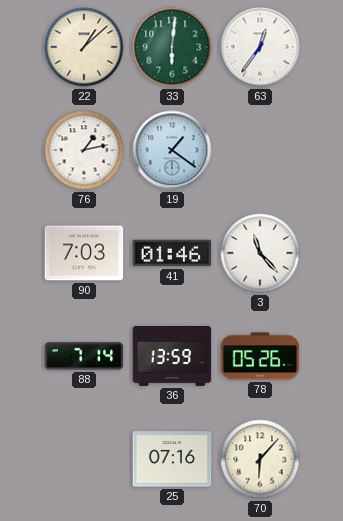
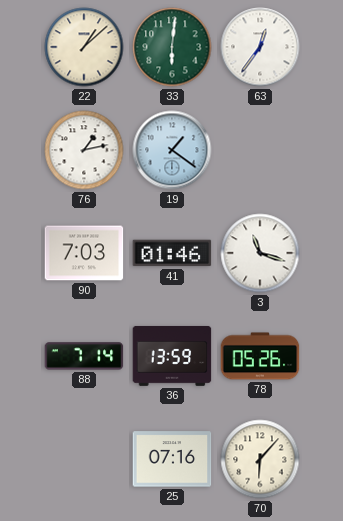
3: 11:23 -> 11:18
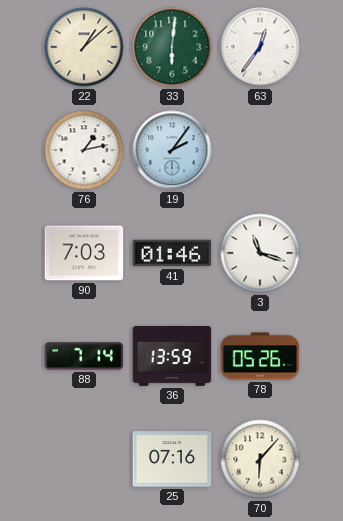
19: 1:21 -> 2:06
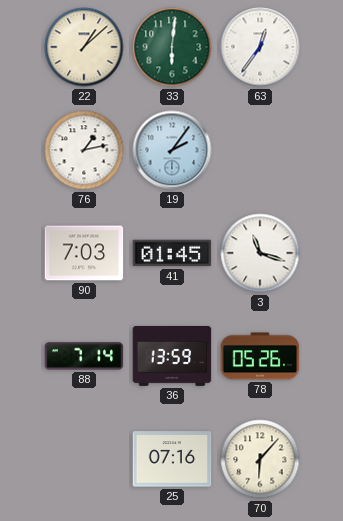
41: 01:46 -> 01:45
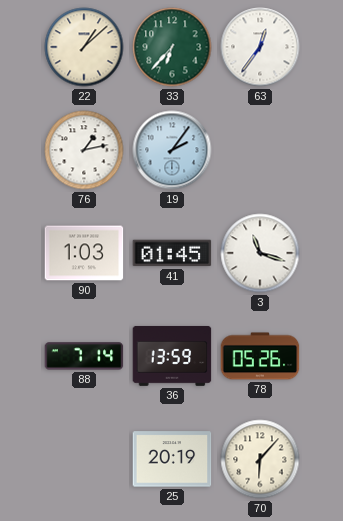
33: 6:01 -> 6:37
90: 7:03 -> 1:03
25: 07:16 -> 20:19
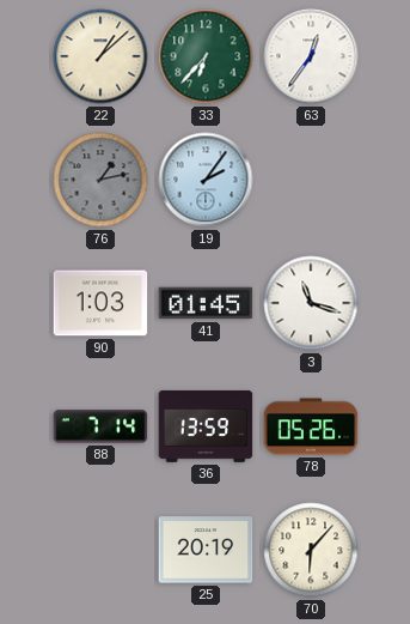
76 dial: white -> grey
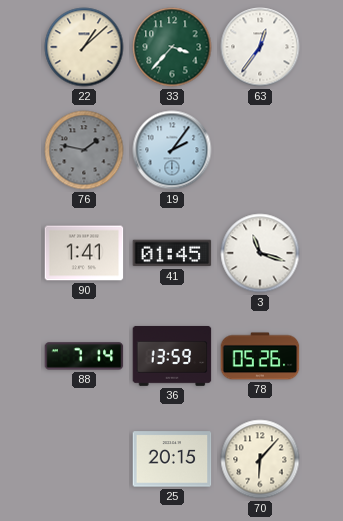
33: 6:37 -> 3:37
76: 1:13 -> 1:47
90: 1:03 -> 1:41
25: 20:19 -> 20:15
